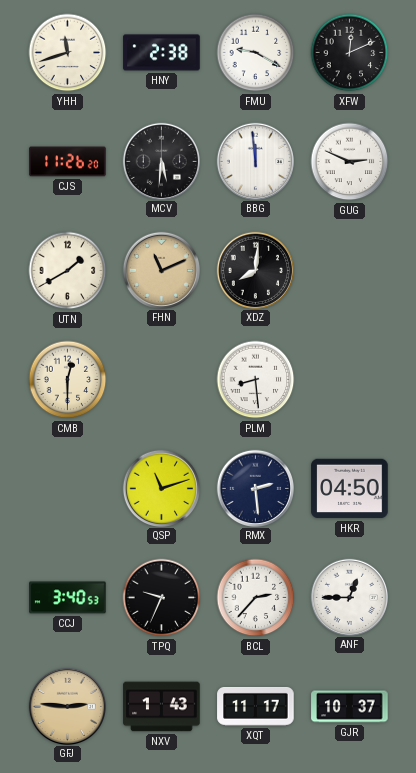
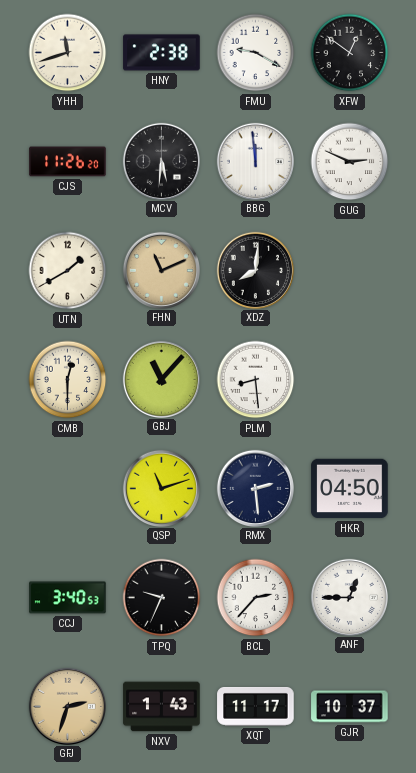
XFW: 12:11 -> 12:51
GBJ: none -> 11:07
GFJ: 2:46 -> 2:33
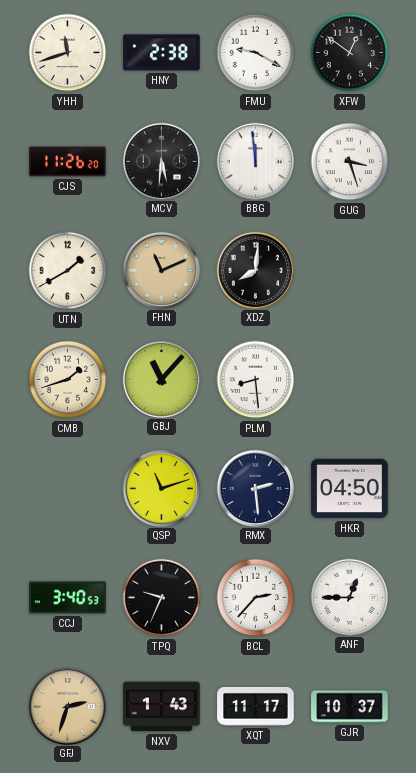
GUG: 2:49 -> 3:27
CMB: 12:30 -> 1:42
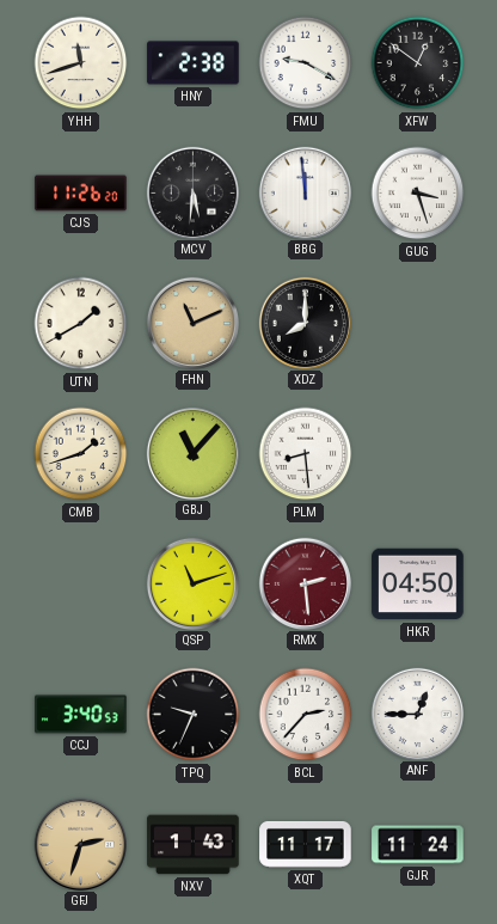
XDZ: 8:01 -> 8:00
RMX dial: navy -> burgundy
GJR: 10:37 -> 11:24
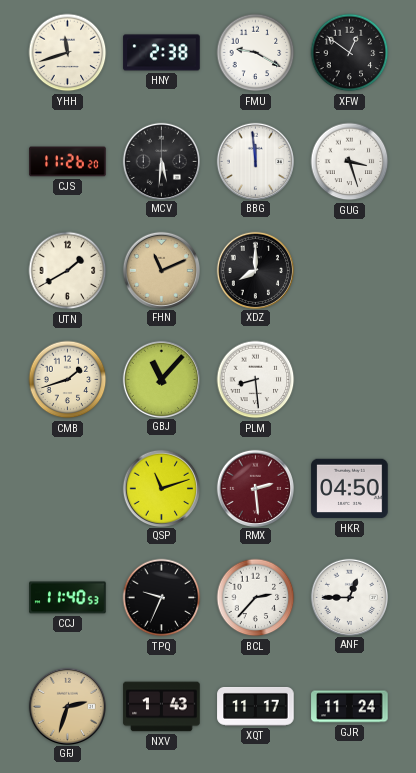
CCJ: 3:40 -> 11:40
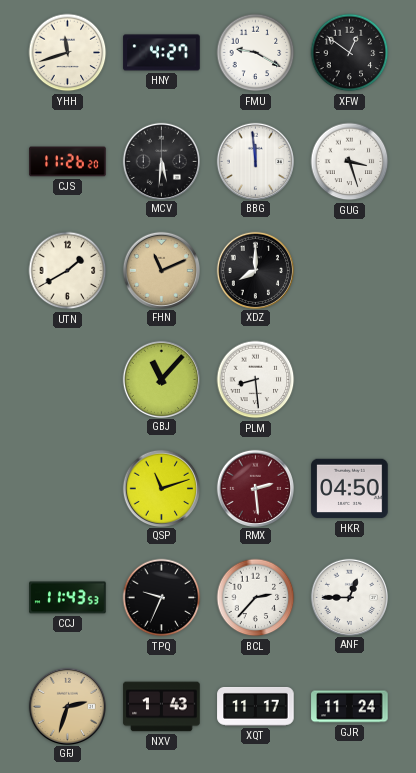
HNY: 2:38 -> 4:27
CMB: 1:42 -> none
CCJ: 11:40 -> 11:43
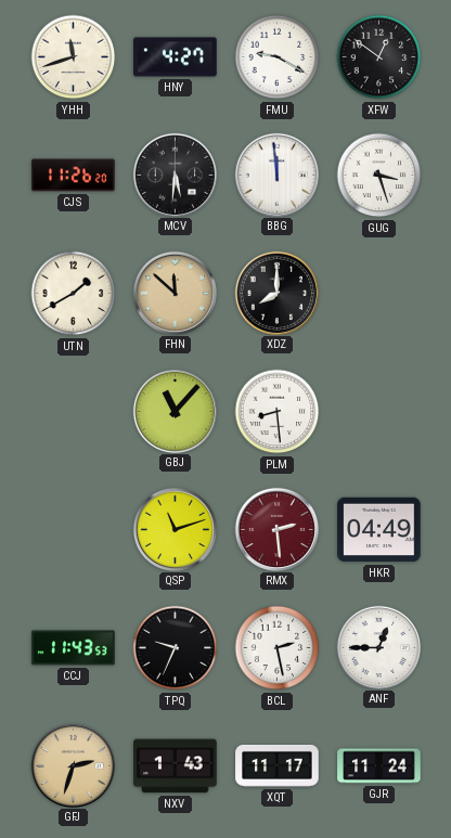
FHN: 11:11 -> 11:52
HKR: 04:50 -> 04:49
BCL: 2:37 -> 2:28
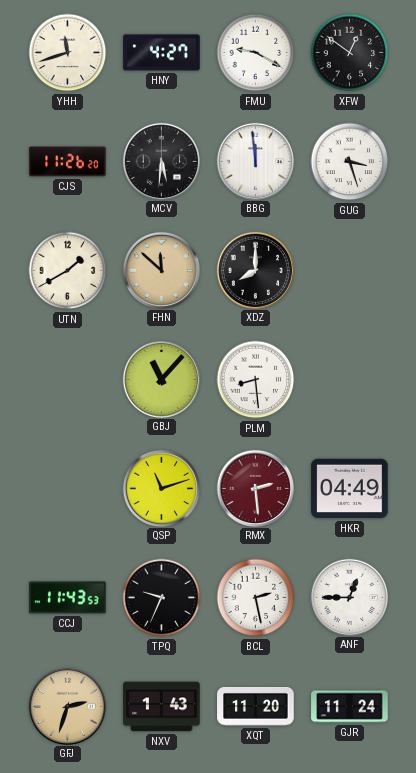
XQT: 11:17 -> 11:20
